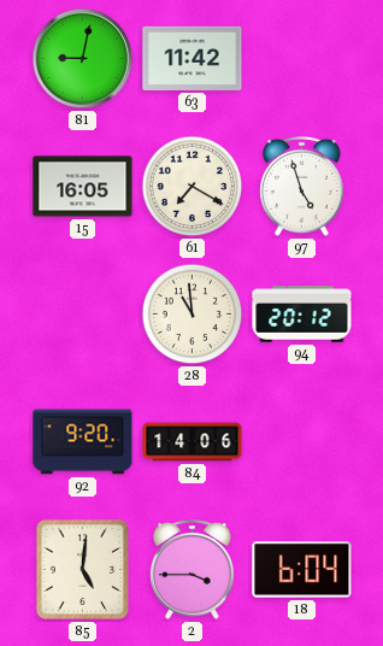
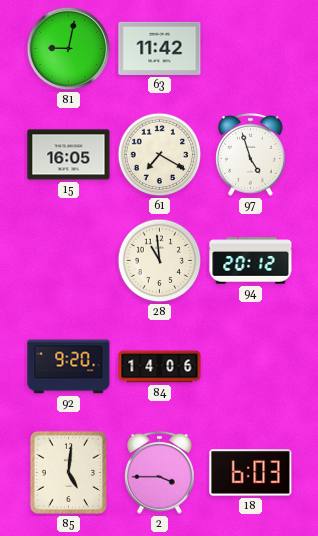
18: 6:04 -> 6:03
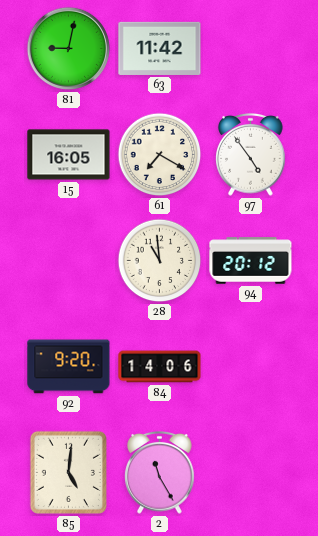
97: 4:57 -> 4:54
2: 3:45 -> 11:25
18: 6:03 -> none
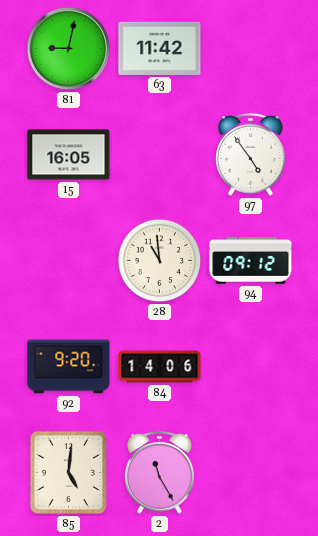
61: 7:20 -> none
94: 20:12 -> 09:12
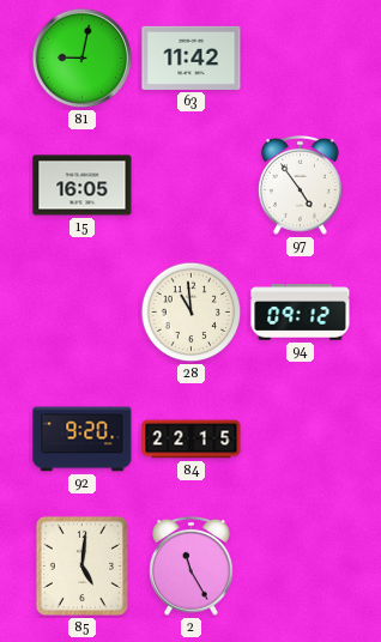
84: 14:06 -> 22:15
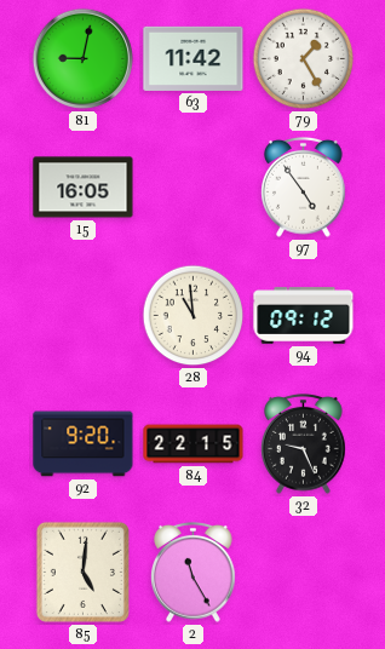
79: none -> 1:25
32: none -> 9:26
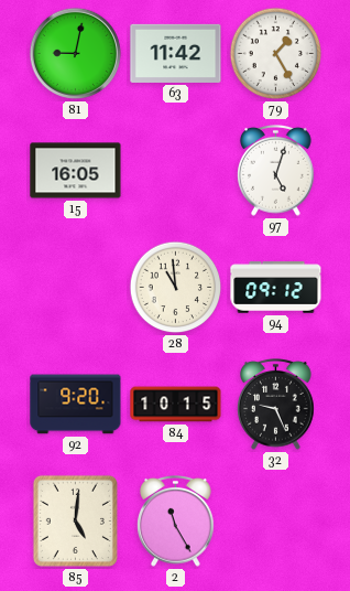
97: 4:54 -> 5:03
84: 22:15 -> 10:15
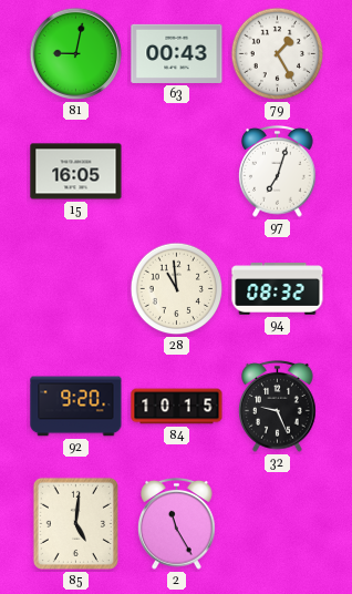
63: 11:42 -> 00:43
97: 5:03 -> 7:03
94: 09:12 -> 08:32
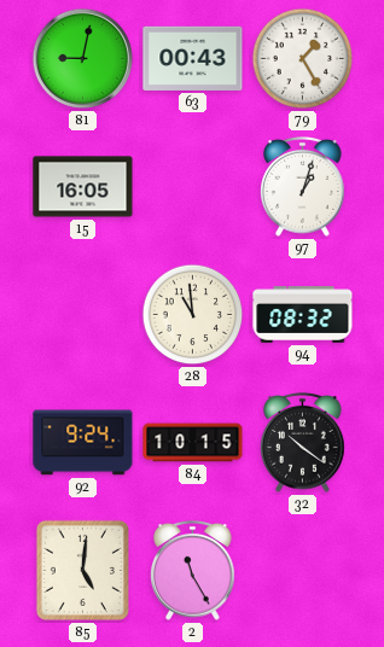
97: 7:03 -> 1:03
92: 9:20 -> 9:24
32: 9:26 -> 10:21
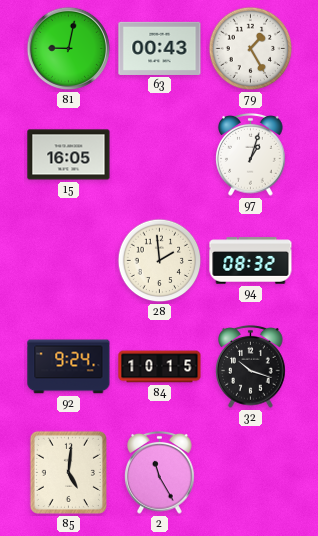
28: 10:59 -> 1:59
32: 10:21 -> 10:18
